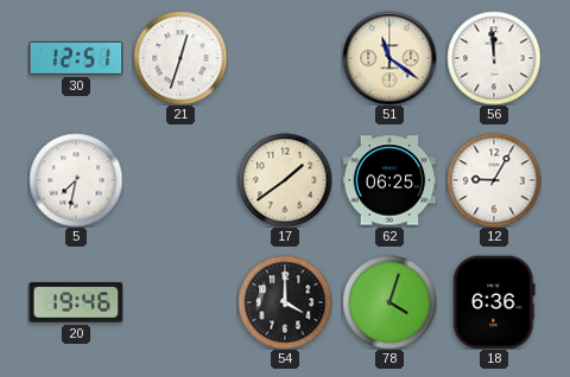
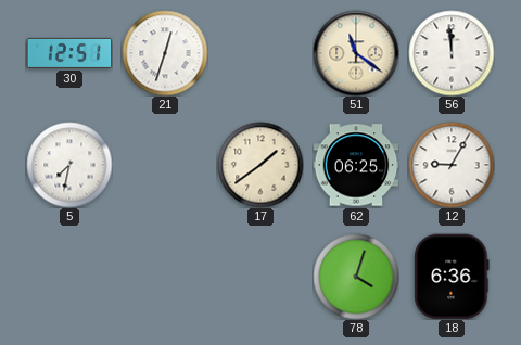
20: 19:46 -> none
54: 4:00 -> none
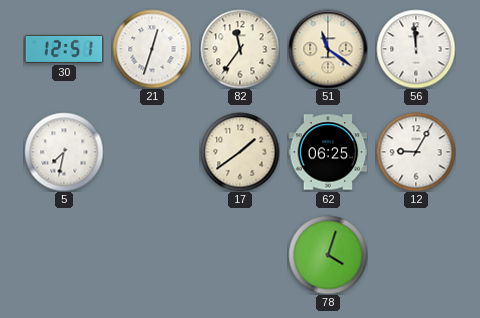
82: none -> 11:36
18: 6:36 -> none
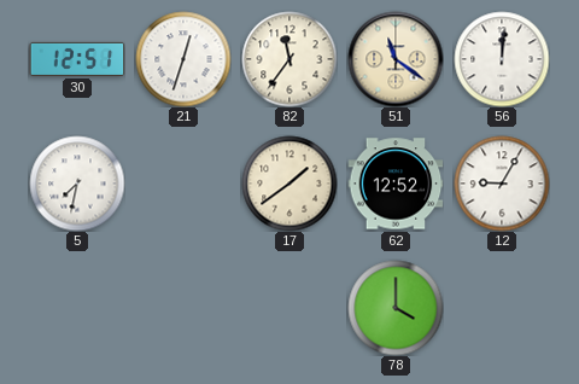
56: 11:59 -> 12:01
62: 06:25 -> 12:52
78: 4:03 -> 4:00
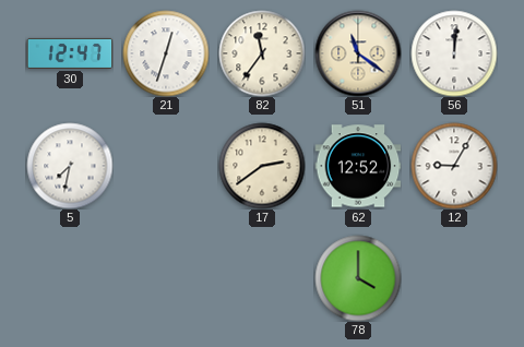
30: 12:51 -> 12:47
17: 1:39 -> 2:39
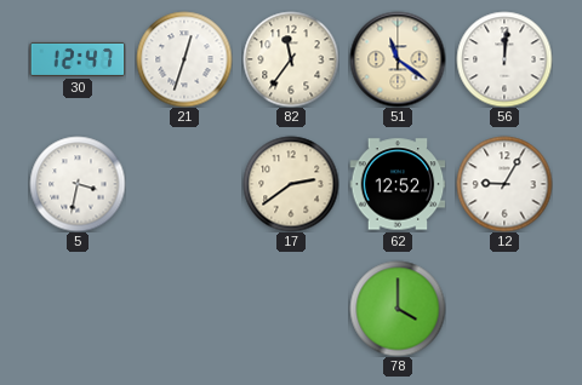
5: 7:32 -> 3:32
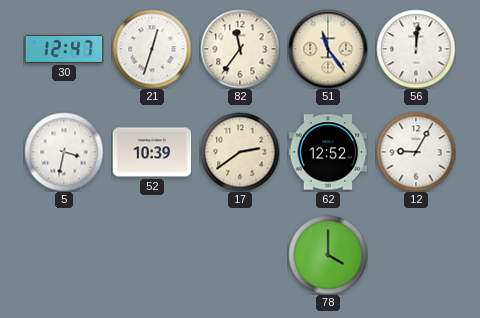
51: 11:21 -> 11:24
52: none -> 10:39
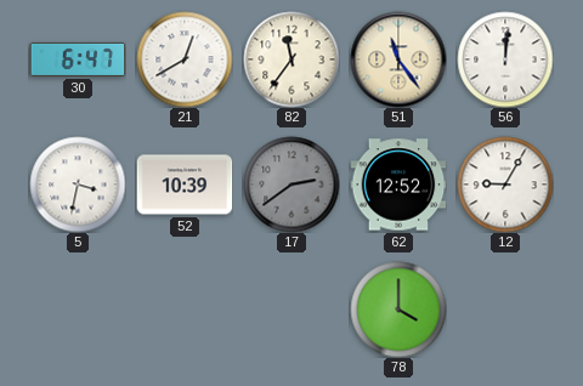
30: 12:47 -> 6:47
21: 12:33 -> 12:40
17 dial: cream -> grey
